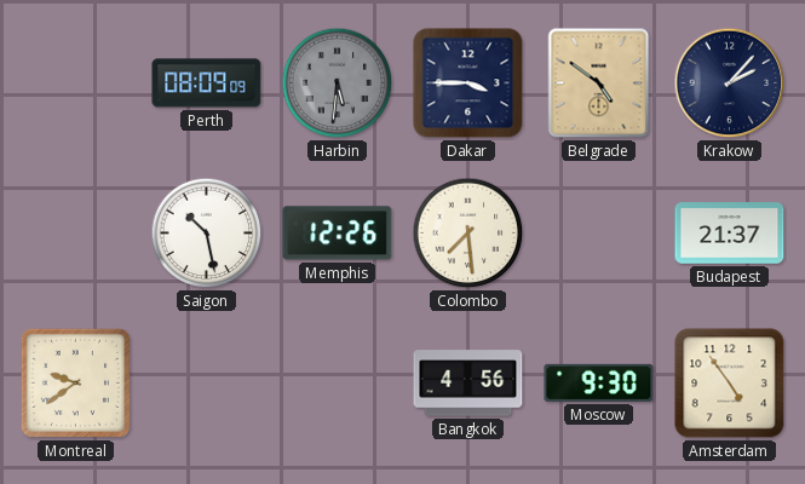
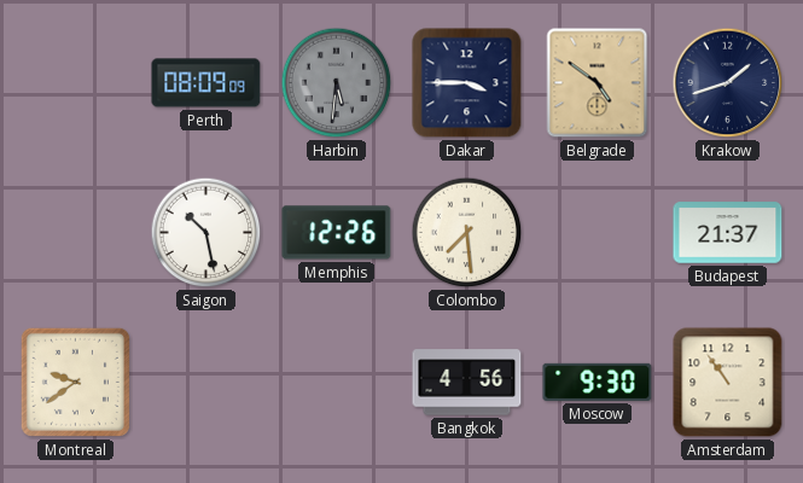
Krakow: 2:07 -> 1:42
Amsterdam: 4:54 -> 10:54
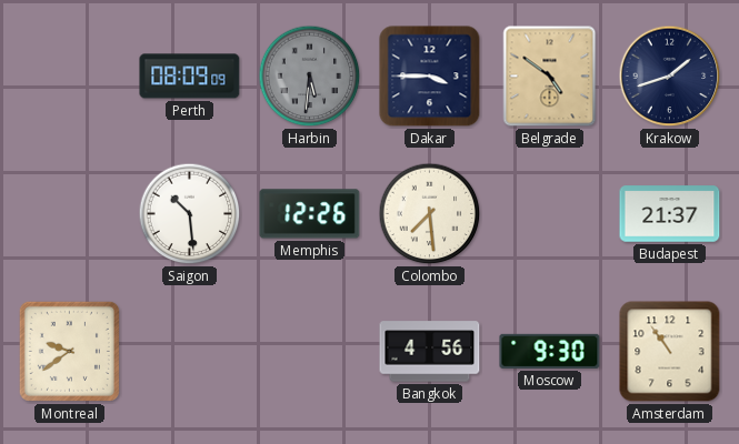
Saigon: 10:28 -> 10:29
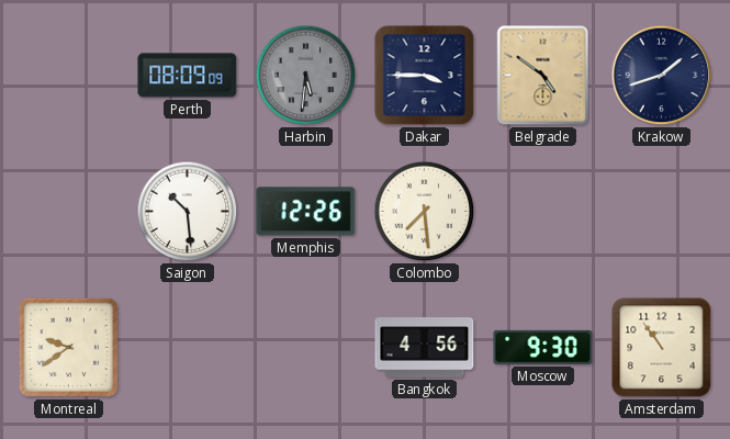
Budapest: 21:37 -> none
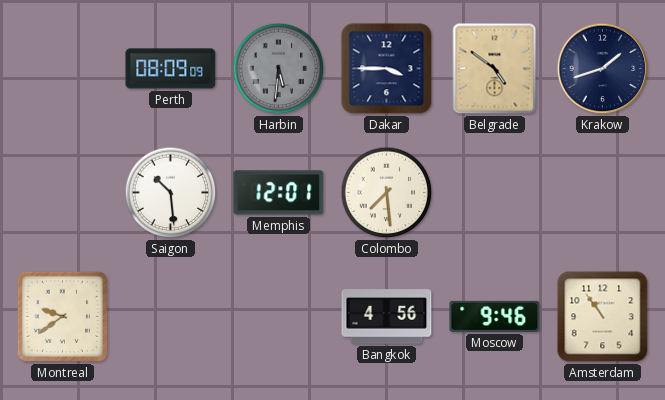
Memphis: 12:26 -> 12:01
Moscow: 9:30 -> 9:46
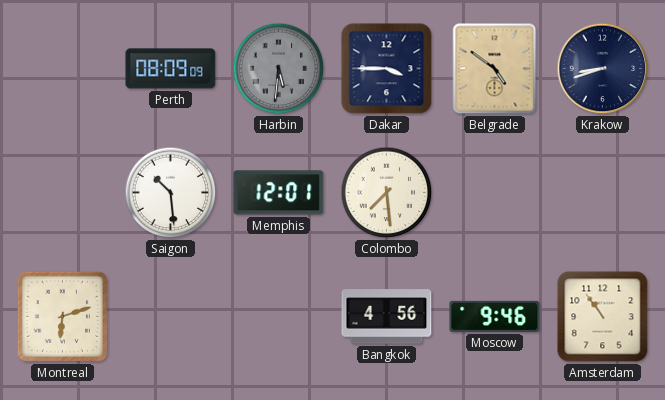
Krakow: 1:42 -> 8:42
Montreal: 9:39 -> 6:12
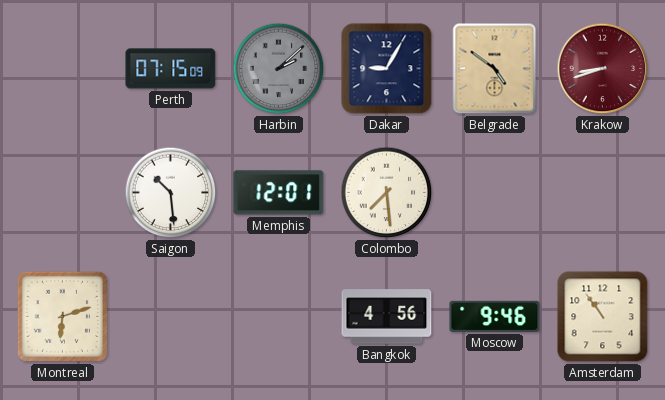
Perth: 08:09 -> 07:15
Harbin: 5:31 -> 2:08
Dakar: 3:45 -> 9:05
Krakow dial: navy -> burgundy
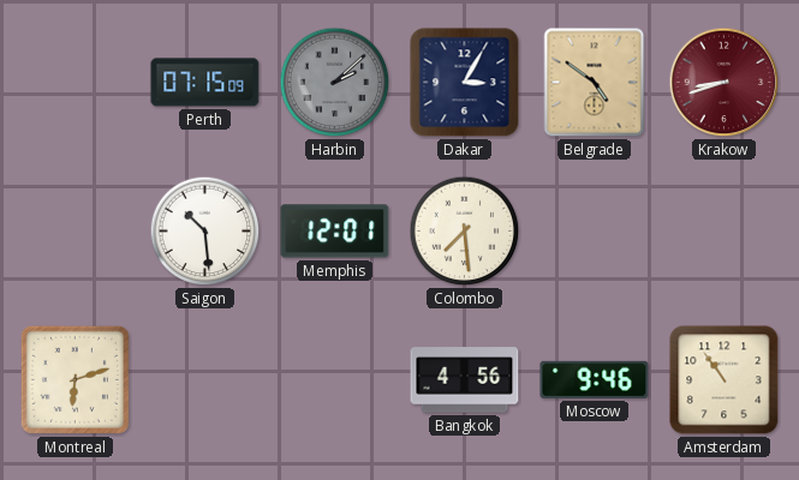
Dakar: 9:05 -> 3:05
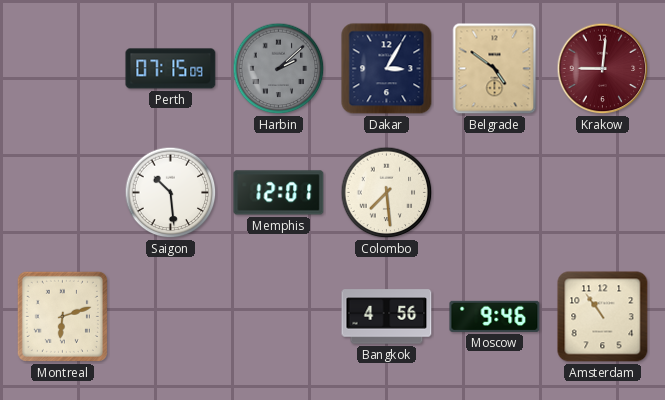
Krakow: 8:42 -> 9:01
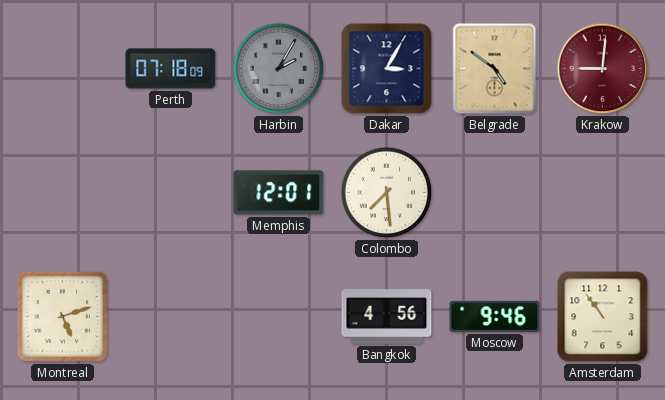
Perth: 07:15 -> 07:18
Harbin: 2:08 -> 2:05
Saigon: 10:29 -> none
Montreal: 6:12 -> 5:12
